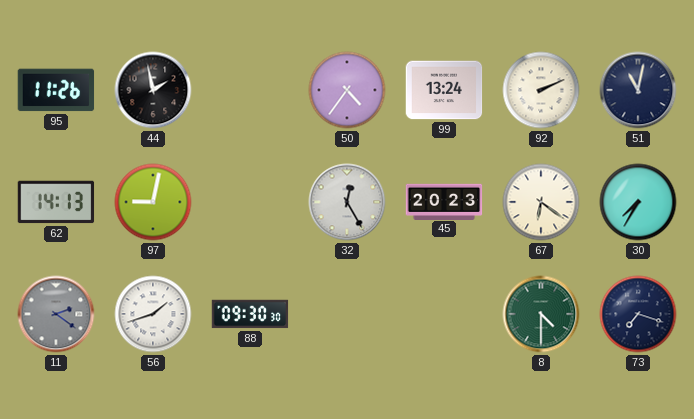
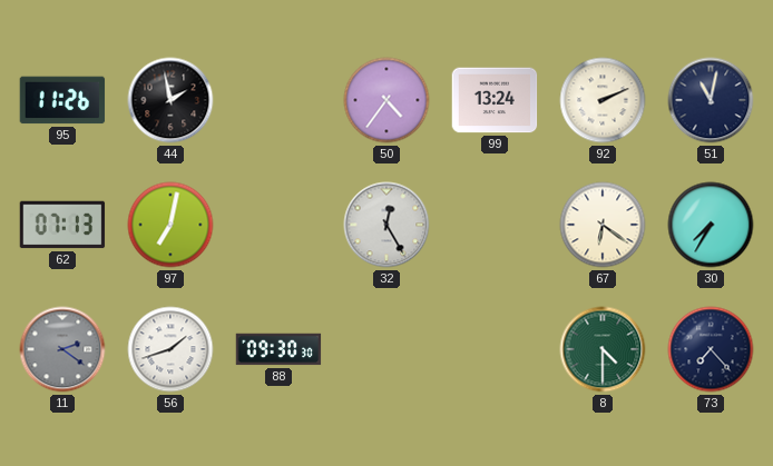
62: 14:13 -> 07:13
97: 9:02 -> 7:02
45: 20:23 -> none
73: 7:18 -> 7:23
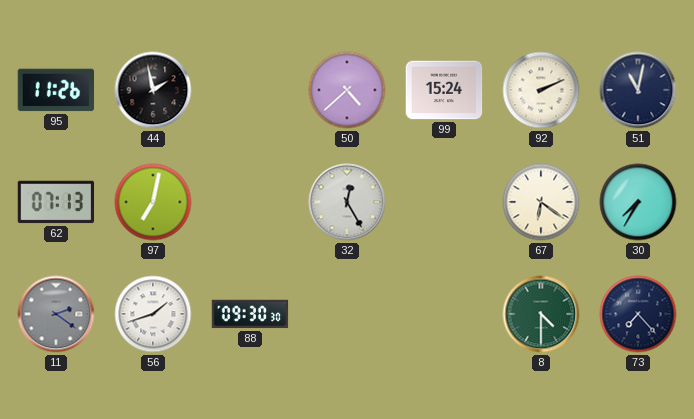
50: 4:36 -> 4:38
99: 13:24 -> 15:24
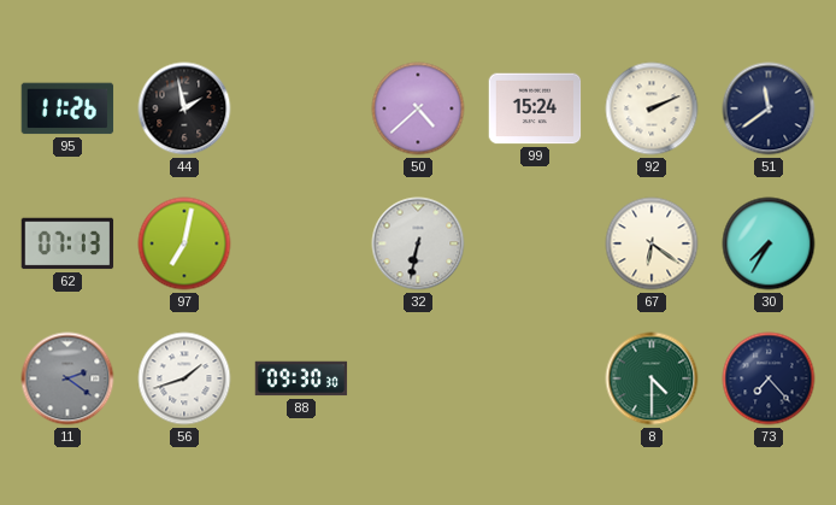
51: 11:02 -> 11:39
32: 12:25 -> 6:32
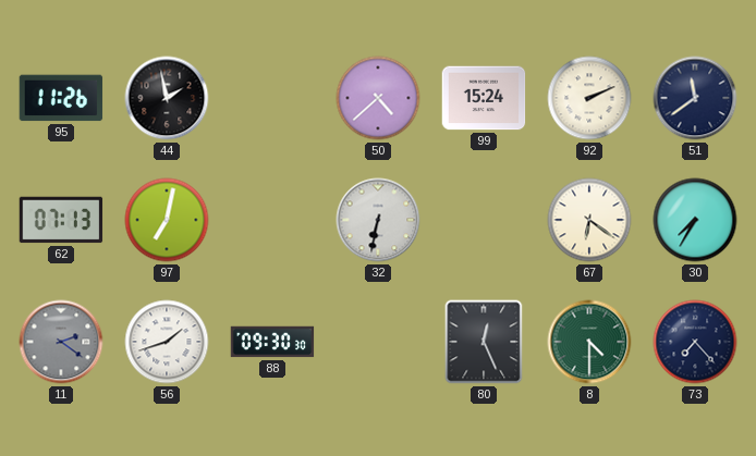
80: none -> 12:26
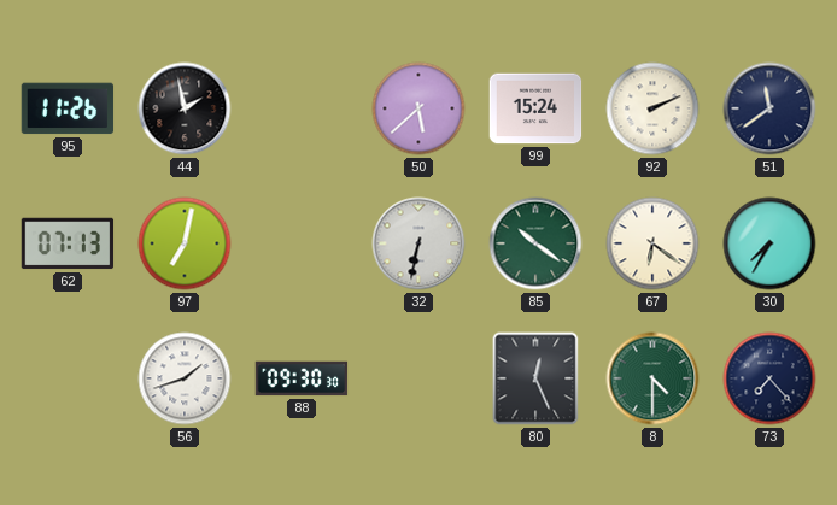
50: 4:38 -> 5:38
85: none -> 10:21
11: 2:21 -> none
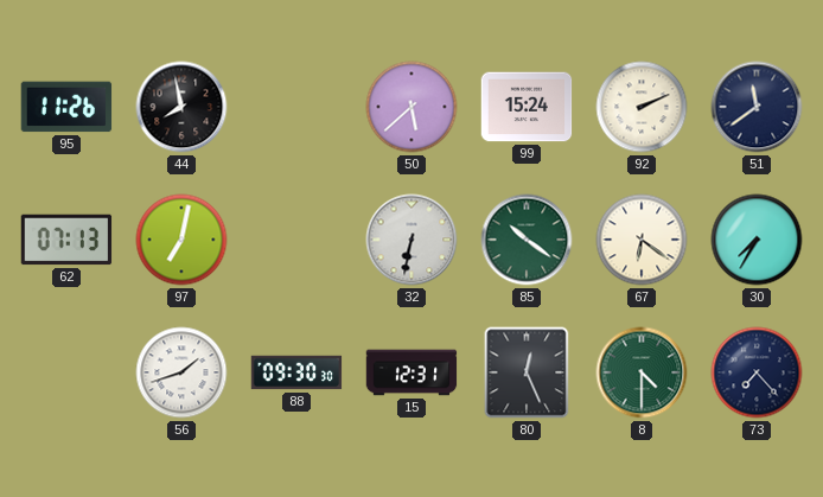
44: 1:58 -> 7:58
15: none -> 12:31
